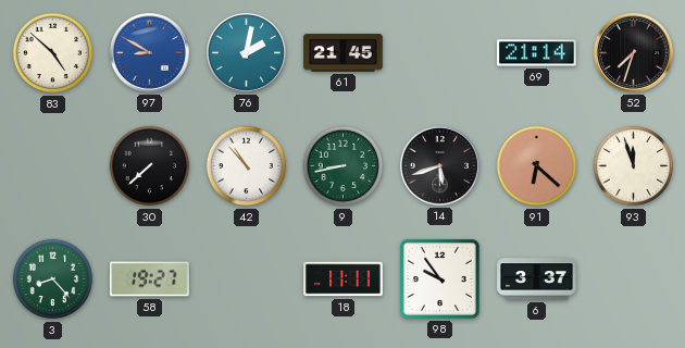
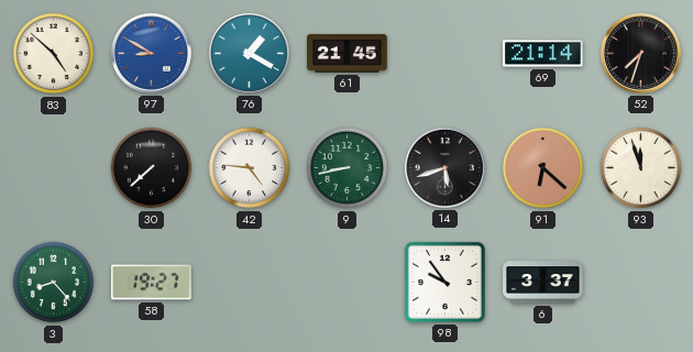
76: 2:02 -> 1:20
42: 10:53 -> 4:46
18: 11:11 -> none
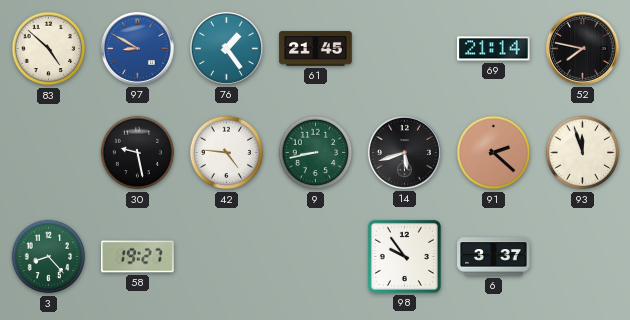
76: 1:20 -> 1:24
52: 7:33 -> 7:47
30: 7:38 -> 9:28
91: 6:22 -> 2:22
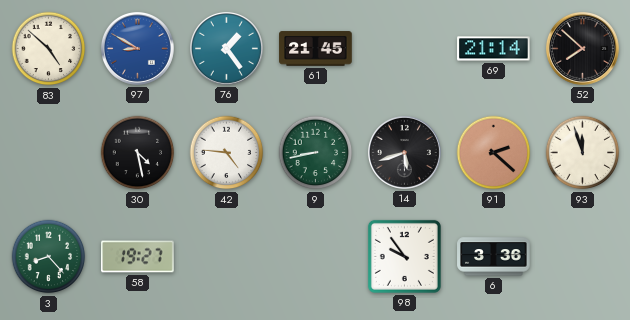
52: 7:47 -> 7:52
30: 9:28 -> 4:28
6: 3:37 -> 3:36
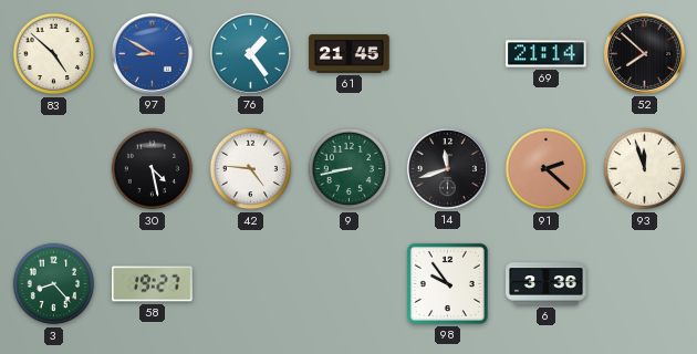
14: 5:42 -> 11:42
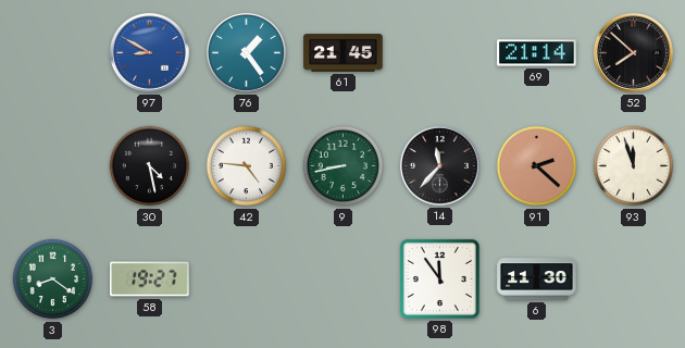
83: 4:52 -> none
14: 11:42 -> 11:37
3: 8:23 -> 8:21
98: 9:54 -> 11:54
6: 3:36 -> 11:30
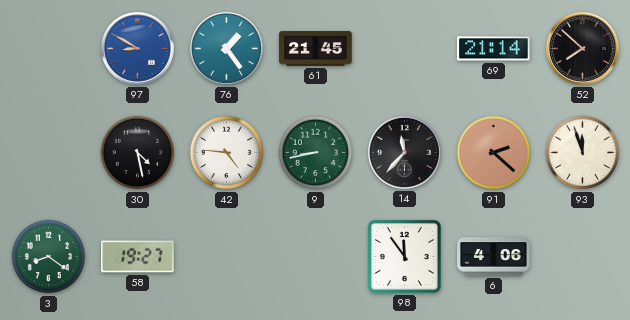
6: 11:30 -> 4:06
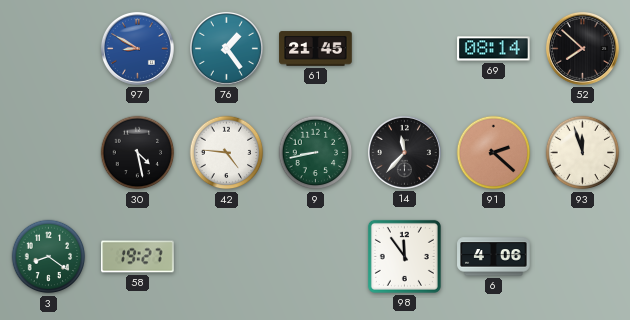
69: 21:14 -> 08:14
